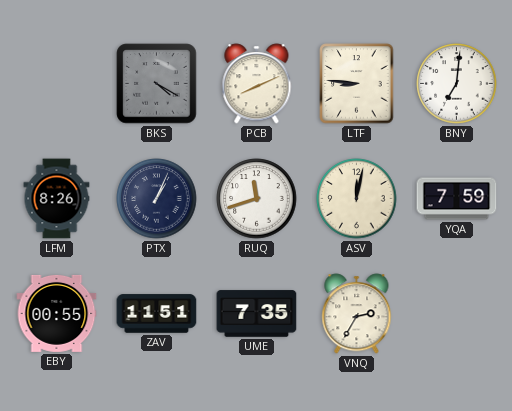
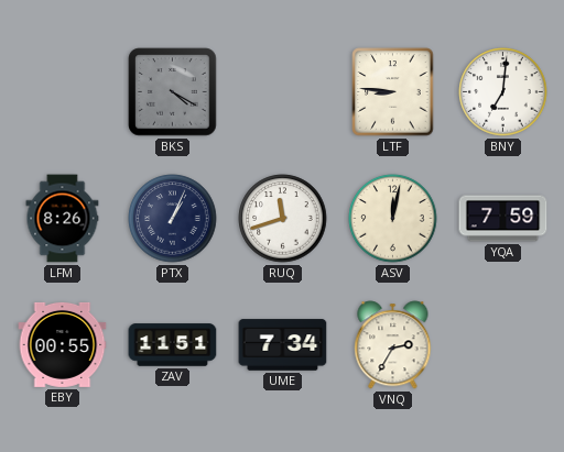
PCB: 8:11 -> none
UME: 7:35 -> 7:34
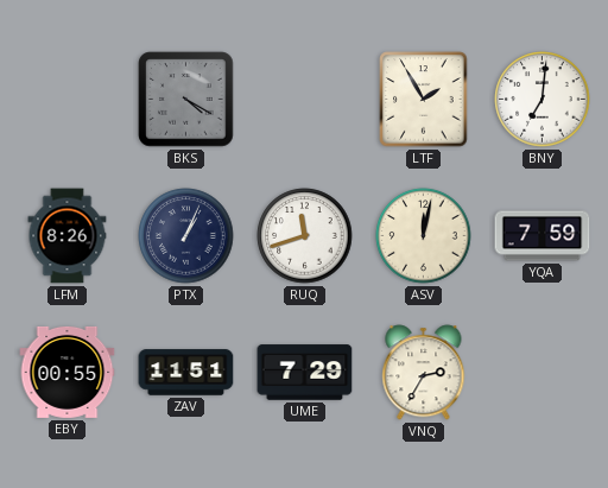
LTF: 8:46 -> 1:55
UME: 7:34 -> 7:29
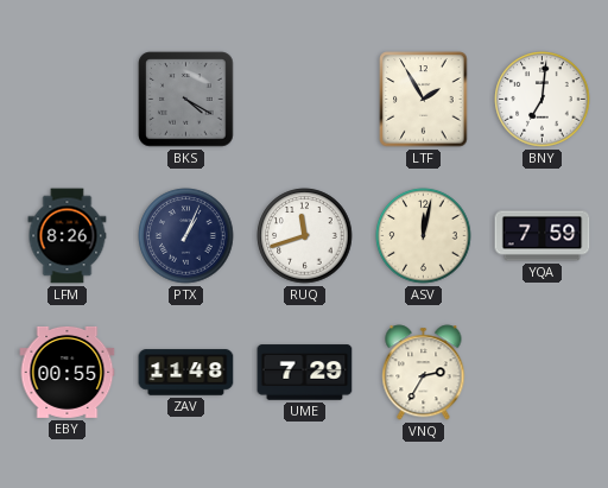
ZAV: 11:51 -> 11:48
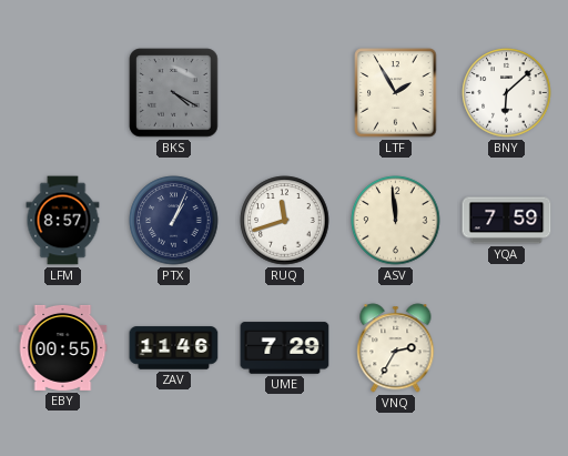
BNY: 7:01 -> 6:08
LFM: 8:26 -> 8:57
ASV: 12:02 -> 11:59
ZAV: 11:48 -> 11:46
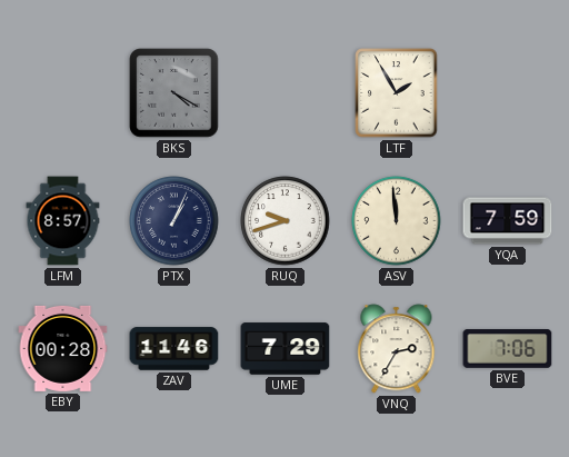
BNY: 6:08 -> none
RUQ: 11:42 -> 9:42
EBY: 00:55 -> 00:28
BVE: none -> 7:06
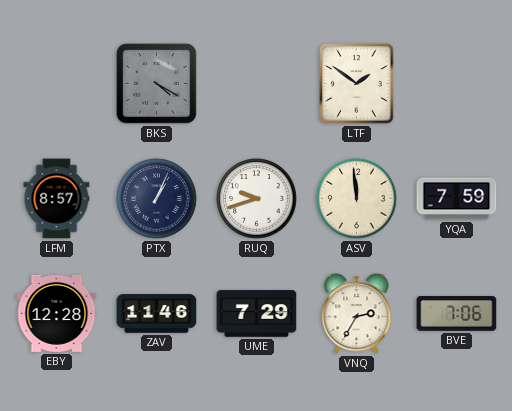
LTF: 1:55 -> 1:51
EBY: 00:28 -> 12:28
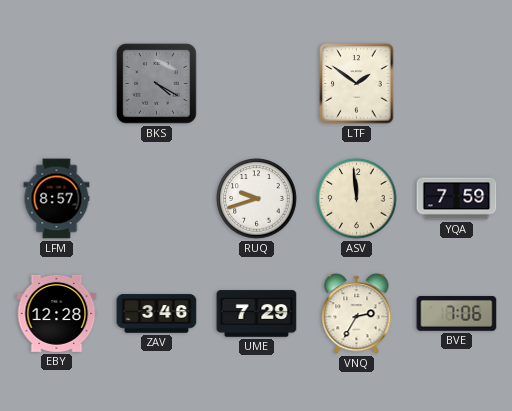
PTX: 1:04 -> none
ZAV: 11:46 -> 3:46
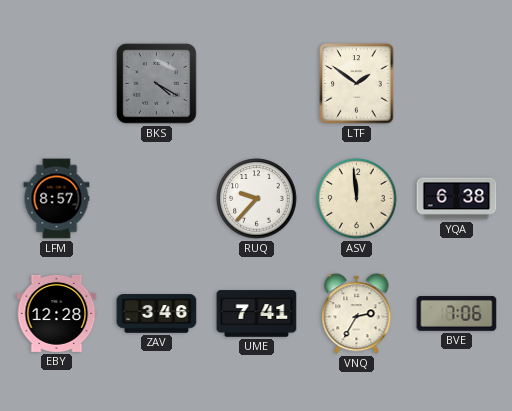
RUQ: 9:42 -> 9:37
YQA: 7:59 -> 6:38
UME: 7:29 -> 7:41
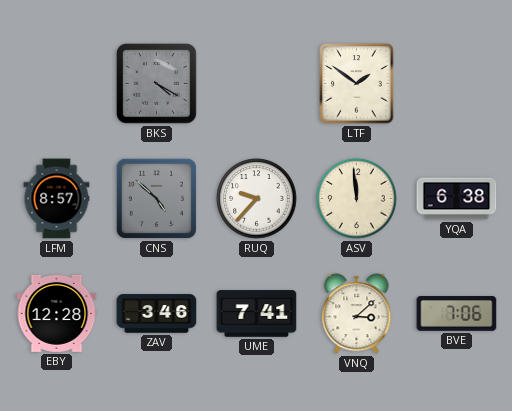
CNS: none -> 4:52
VNQ: 2:35 -> 3:08
